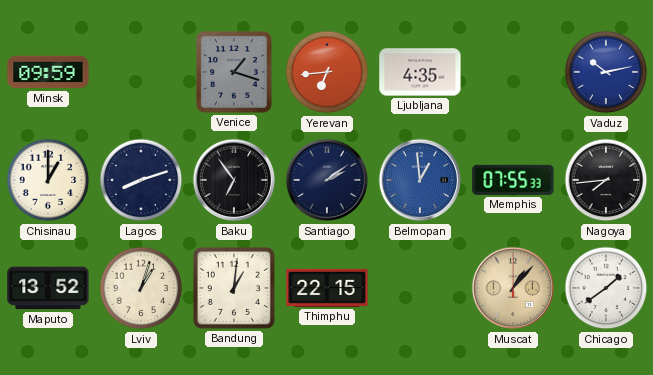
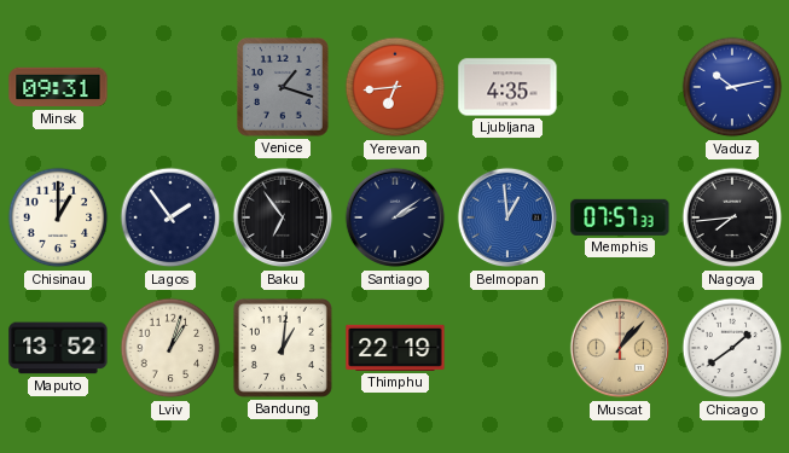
Minsk: 09:59 -> 09:31
Lagos: 8:12 -> 1:54
Memphis: 07:55 -> 07:57
Thimphu: 22:15 -> 22:19
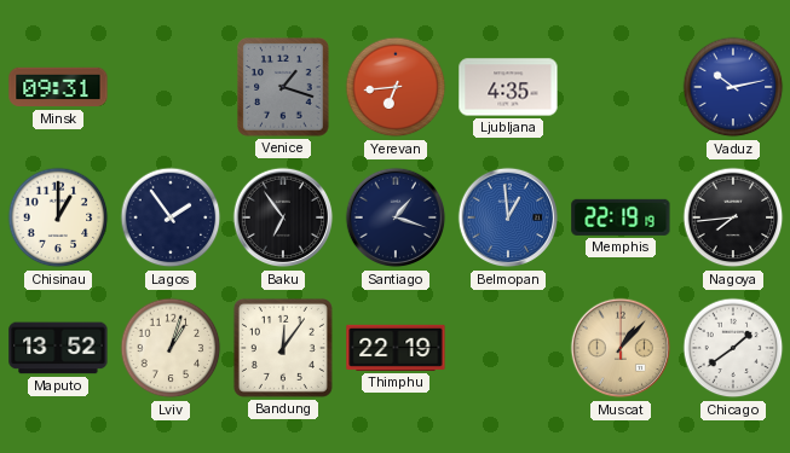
Santiago: 2:09 -> 1:18
Memphis: 07:57 -> 22:19
Bandung: 1:01 -> 12:06
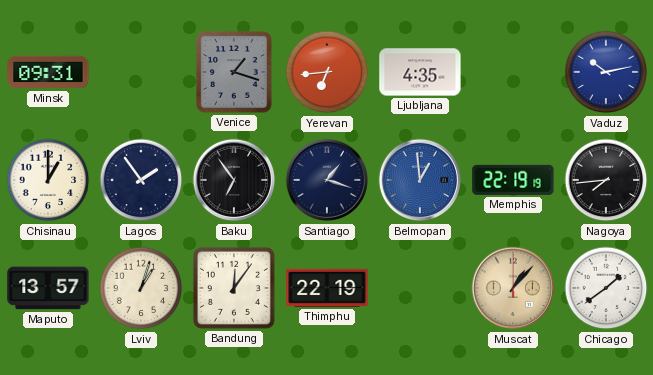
Maputo: 13:52 -> 13:57
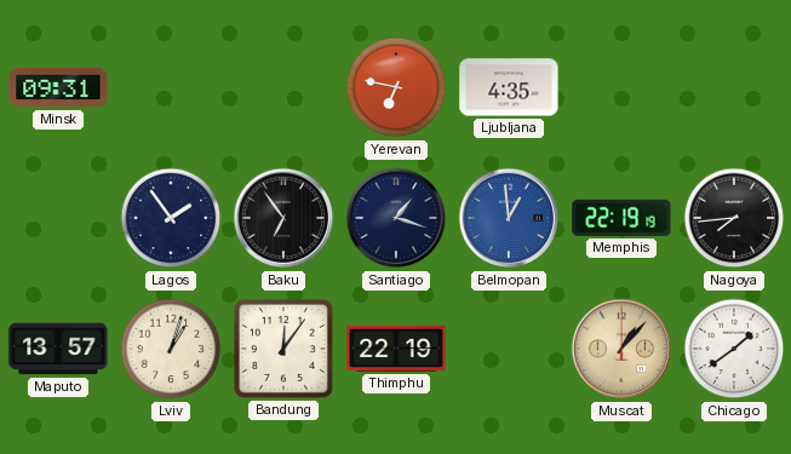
Venice: 1:18 -> none
Yerevan: 6:44 -> 6:47
Vaduz: 10:13 -> none
Chisinau: 1:00 -> none
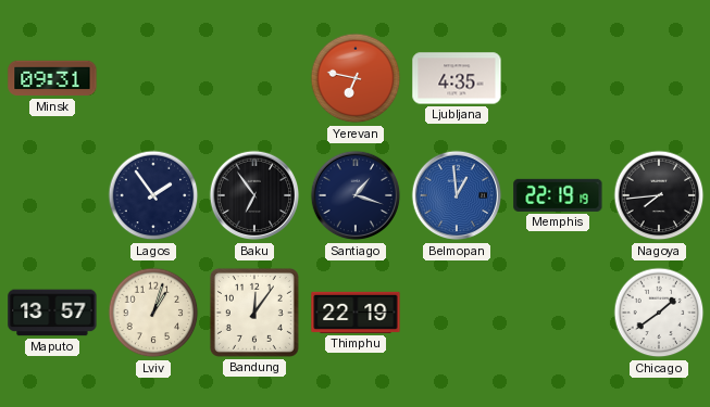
Muscat: 1:07 -> none
